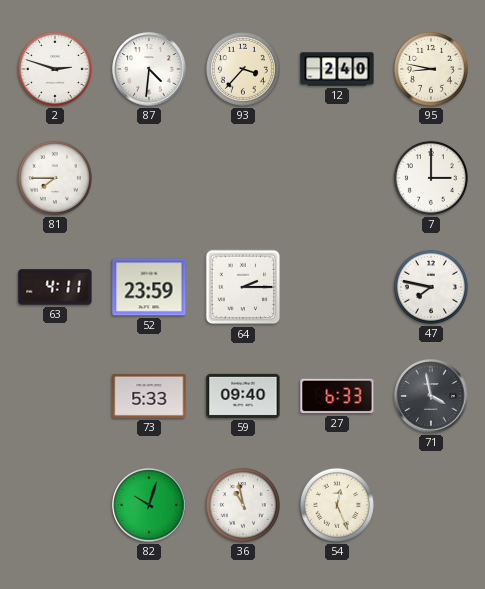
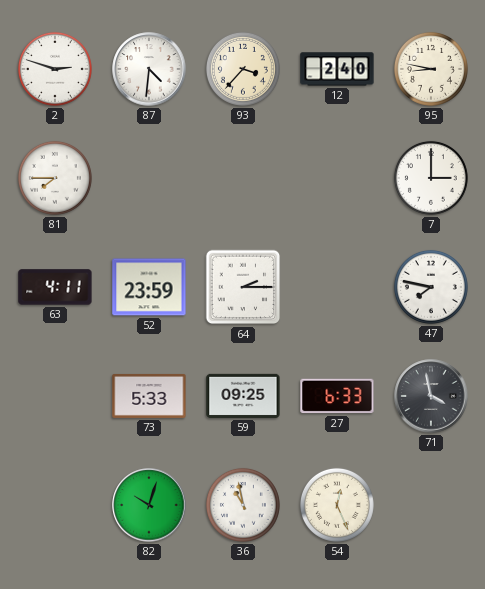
59: 09:40 -> 09:25
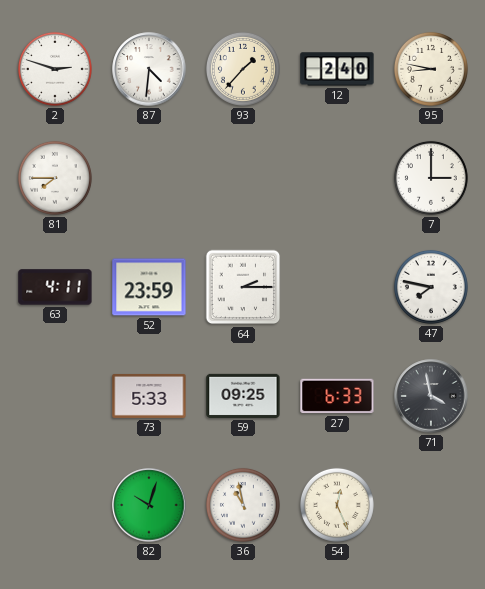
93: 3:37 -> 1:37
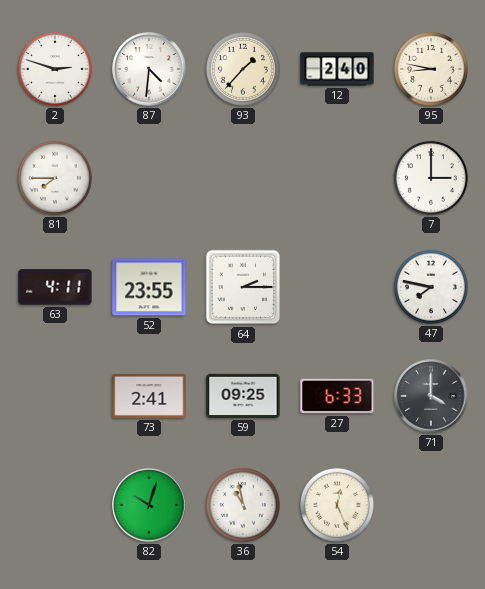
52: 23:59 -> 23:55
73: 5:33 -> 2:41
71: 3:58 -> 4:00
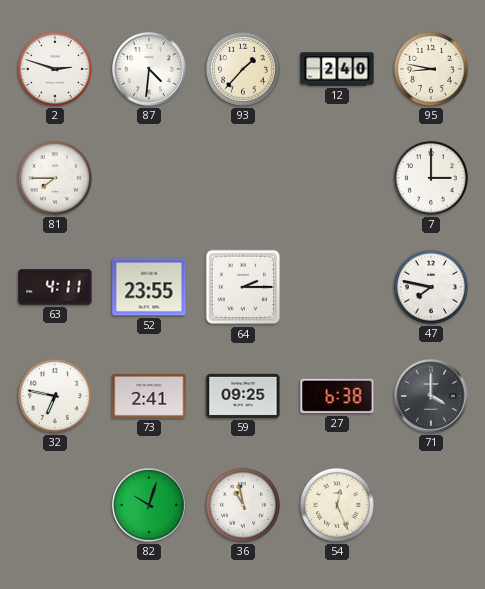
32: none -> 6:47
27: 6:33 -> 6:38
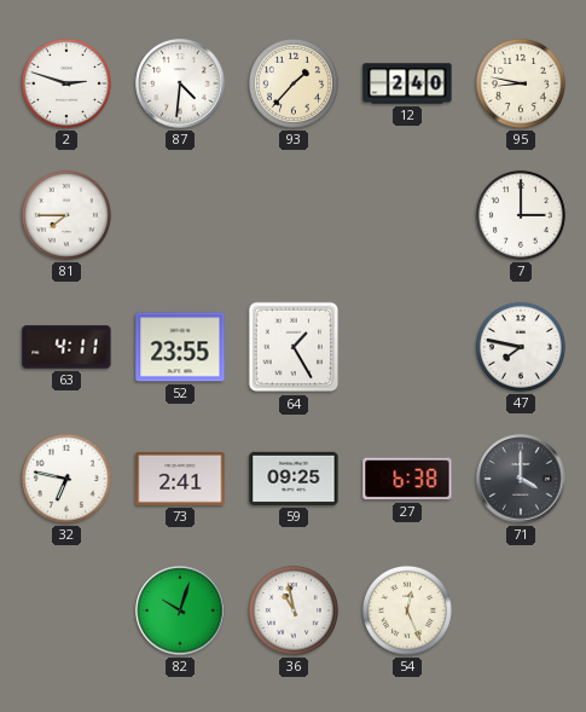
64: 2:15 -> 1:25
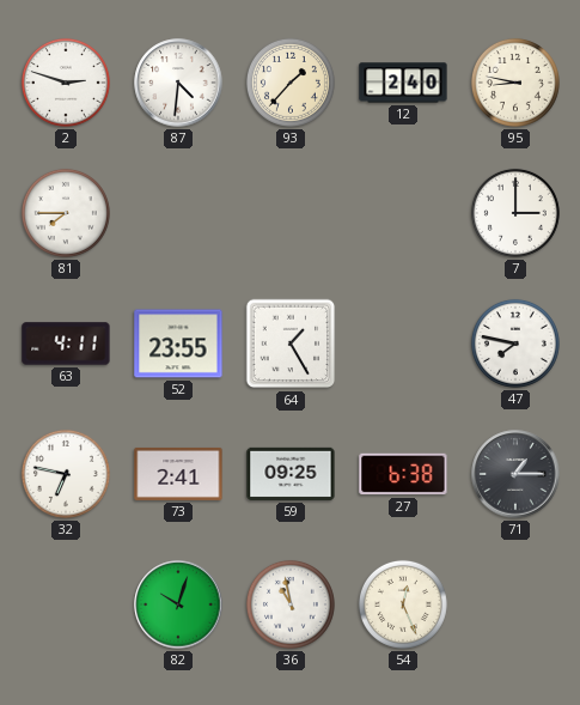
71: 4:00 -> 1:15
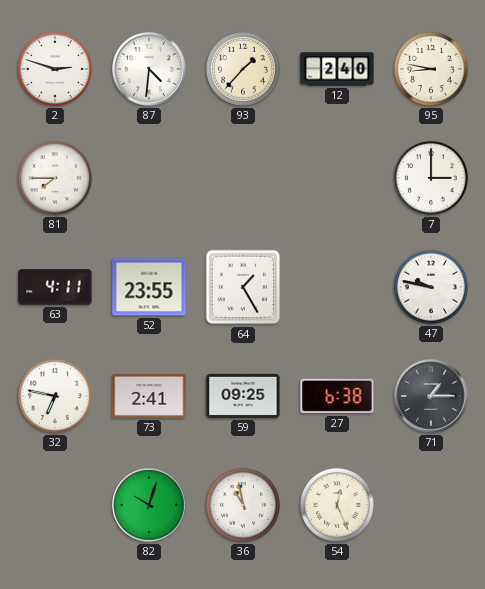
47: 7:47 -> 9:47
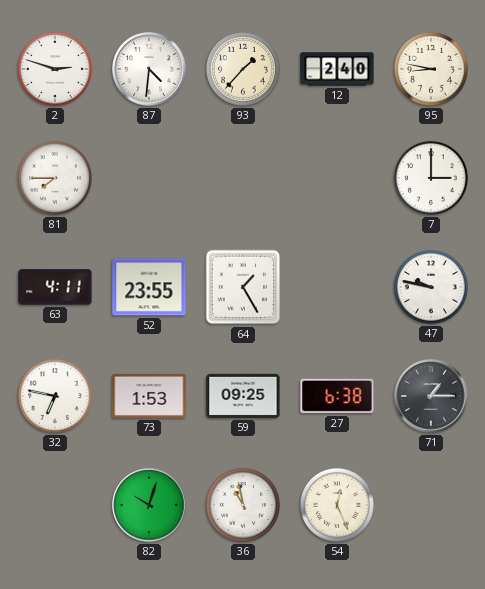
73: 2:41 -> 1:53
